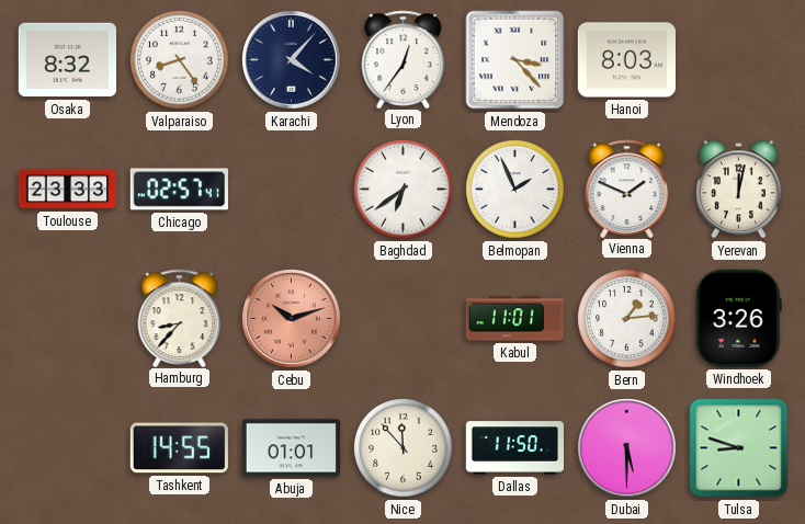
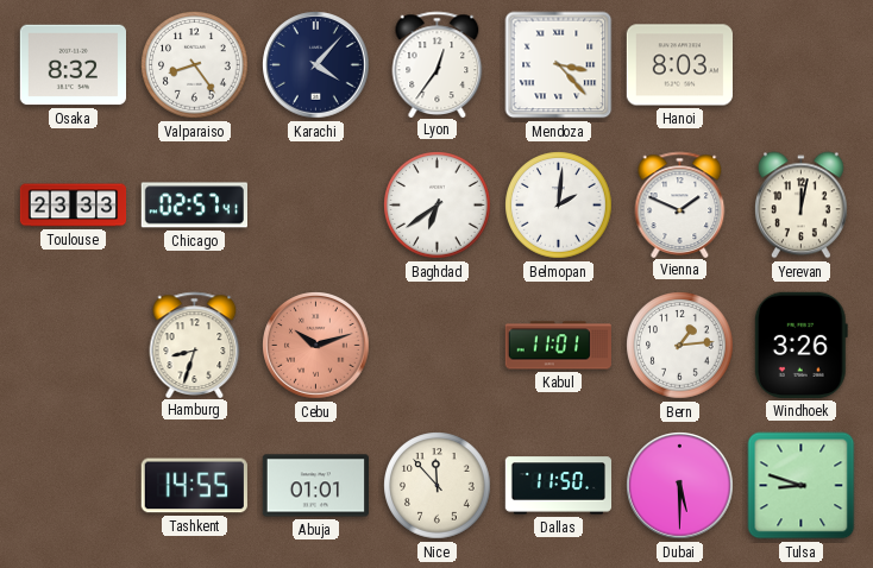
Belmopan: 1:56 -> 2:01
Hamburg: 8:37 -> 8:33
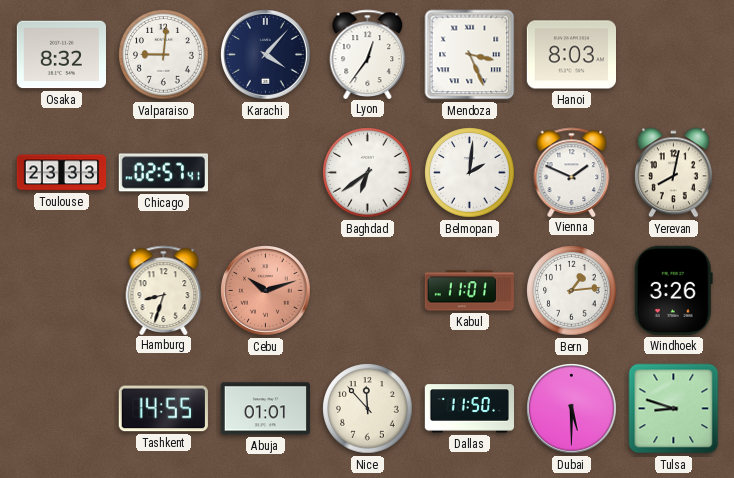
Valparaiso: 8:24 -> 9:01
Mendoza: 3:23 -> 3:26
Yerevan: 12:02 -> 8:02
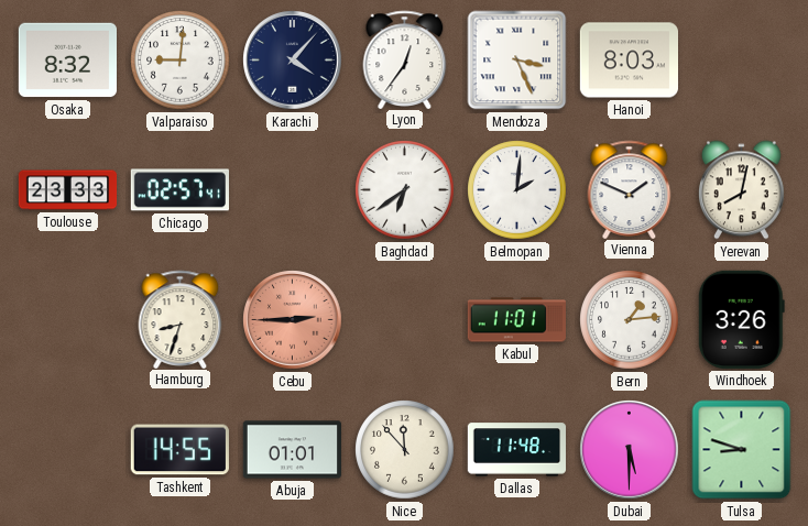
Cebu: 10:12 -> 2:45
Dallas: 11:50 -> 11:48
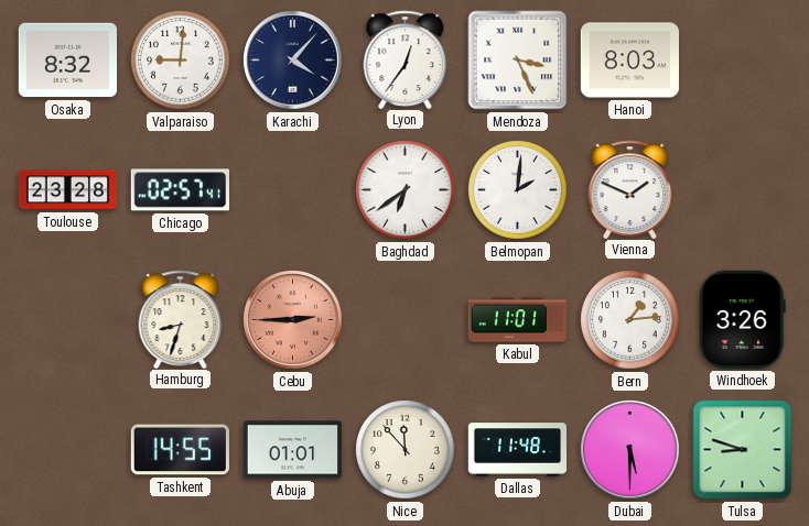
Toulouse: 23:33 -> 23:28
Yerevan: 8:02 -> none
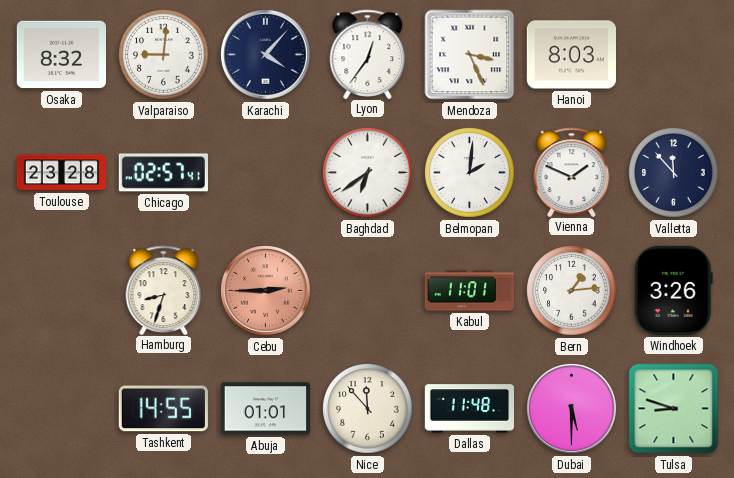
Valletta: none -> 11:53
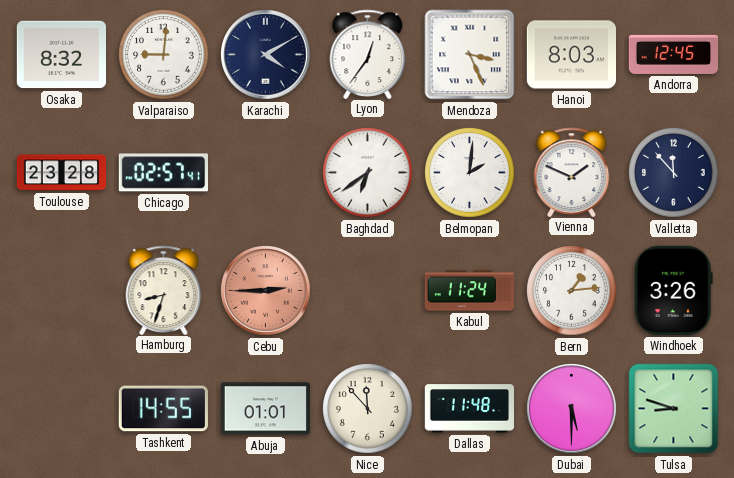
Karachi: 4:07 -> 4:10
Andorra: none -> 12:45
Kabul: 11:01 -> 11:24
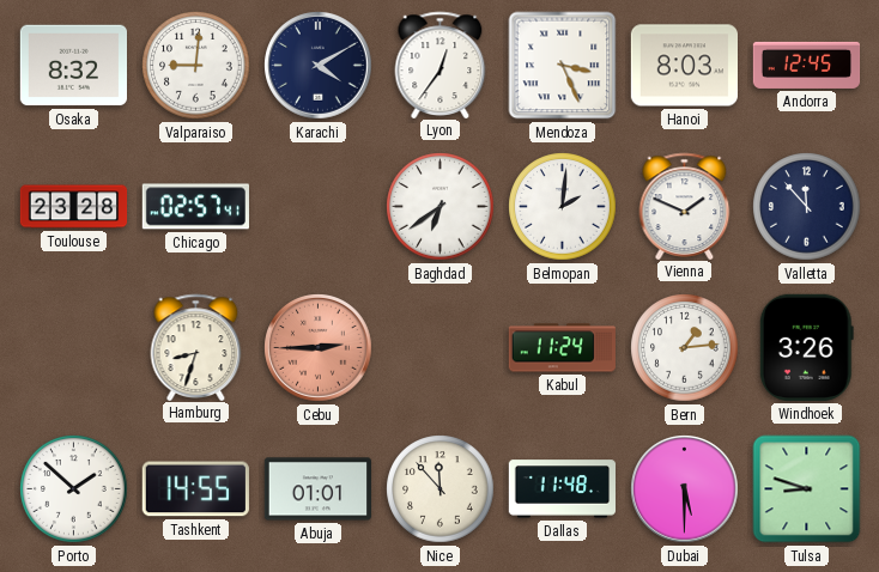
Porto: none -> 1:52
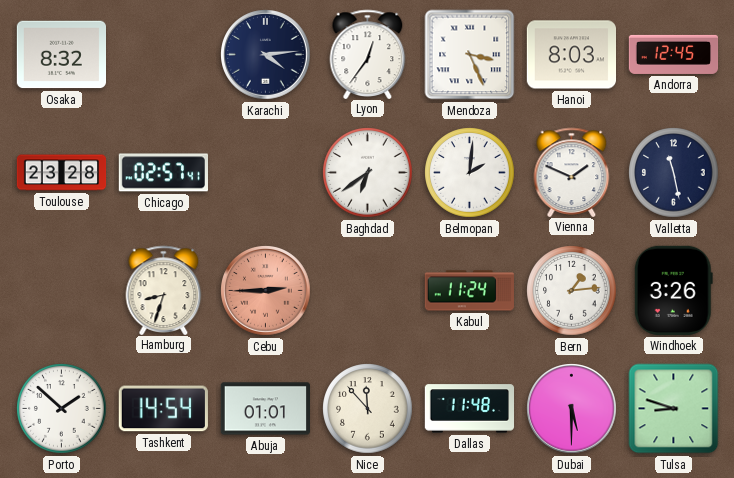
Valparaiso: 9:01 -> none
Karachi: 4:10 -> 4:14
Valletta: 11:53 -> 11:28
Tashkent: 14:55 -> 14:54
